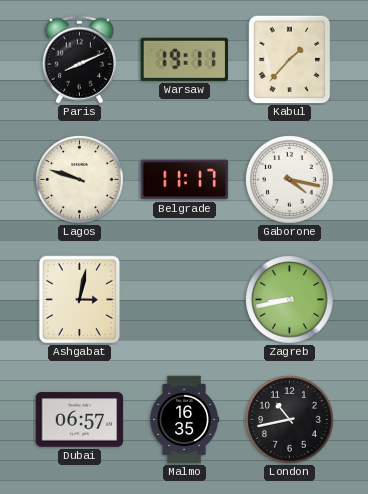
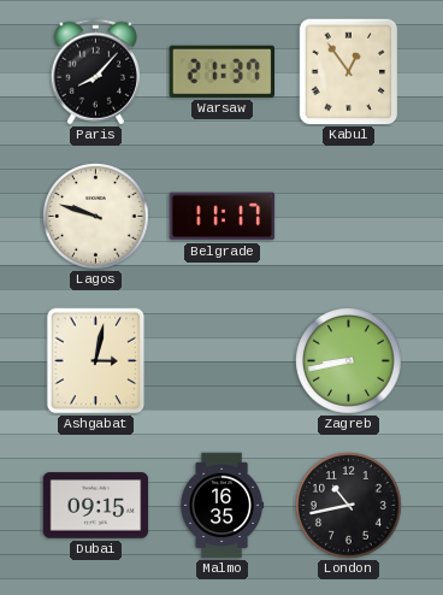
Paris: 8:11 -> 8:07
Warsaw: 19:11 -> 21:37
Kabul: 1:37 -> 12:54
Gaborone: 4:17 -> none
Dubai: 06:57 -> 09:15
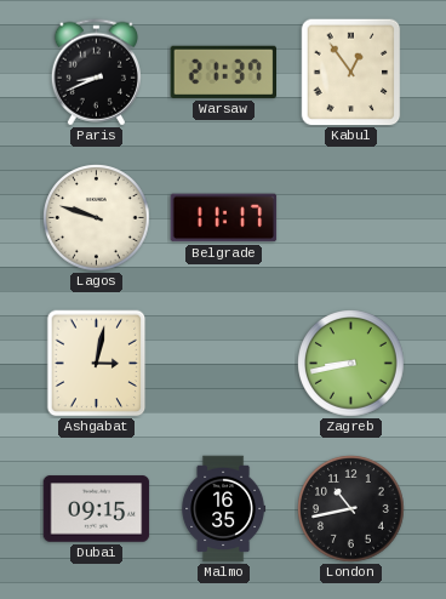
Paris: 8:07 -> 8:41
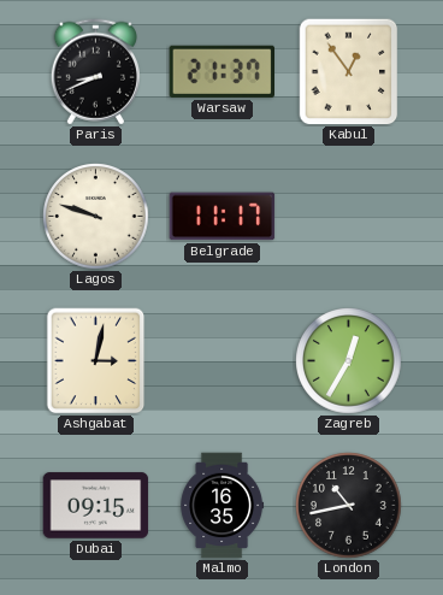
Zagreb: 8:43 -> 12:35
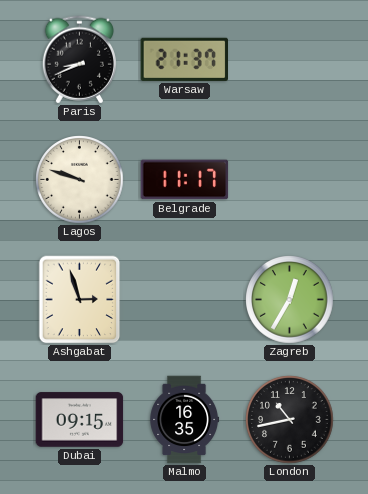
Kabul: 12:54 -> none
Ashgabat: 3:02 -> 2:57
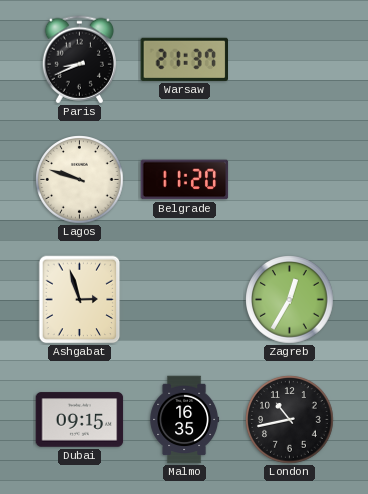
Belgrade: 11:17 -> 11:20
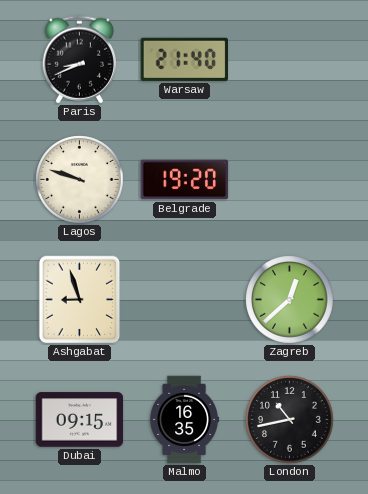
Warsaw: 21:37 -> 21:40
Belgrade: 11:20 -> 19:20
Ashgabat: 2:57 -> 8:57
Zagreb: 12:35 -> 12:38
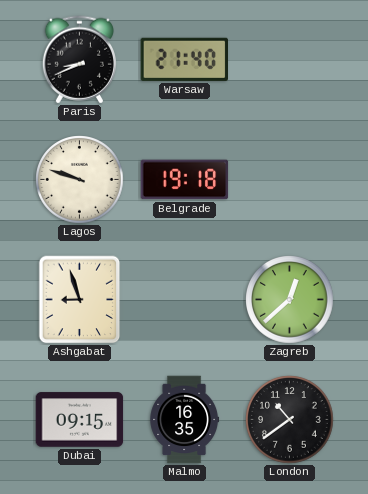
Belgrade: 19:20 -> 19:18
London: 10:43 -> 10:39
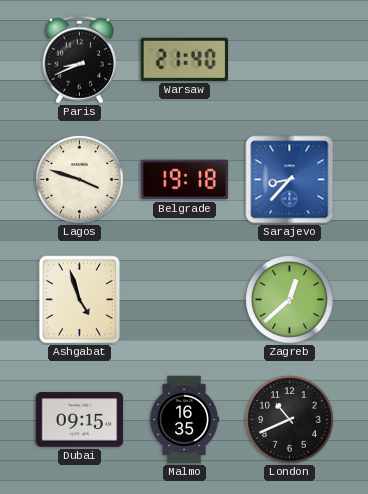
Lagos: 9:48 -> 3:48
Sarajevo: none -> 8:37
Ashgabat: 8:57 -> 4:57
London: 10:39 -> 10:41
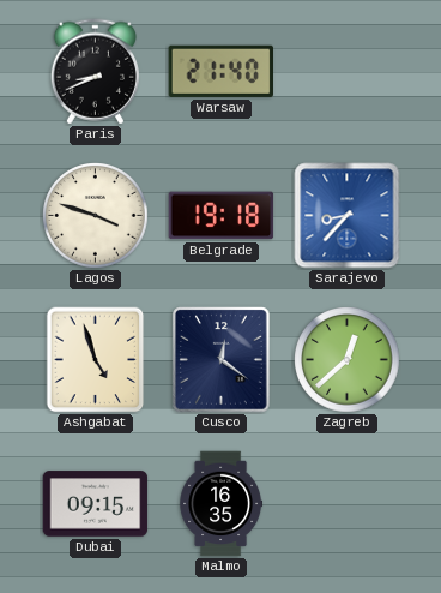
Cusco: none -> 12:21
London: 10:41 -> none
